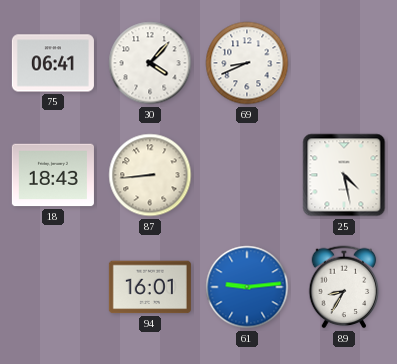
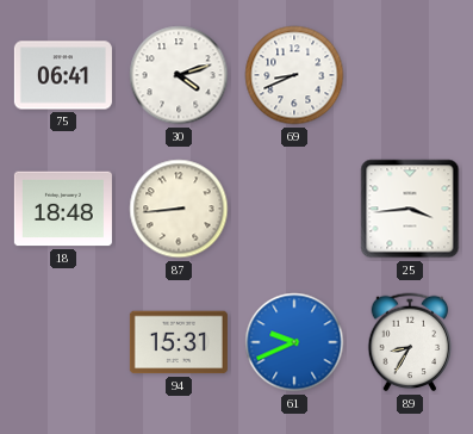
30: 4:07 -> 4:12
18: 18:43 -> 18:48
25: 4:28 -> 3:44
94: 16:01 -> 15:31
61: 9:14 -> 9:41
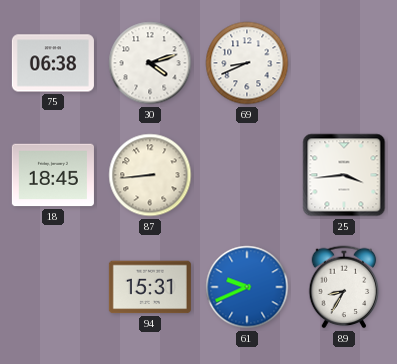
75: 06:41 -> 06:38
18: 18:48 -> 18:45
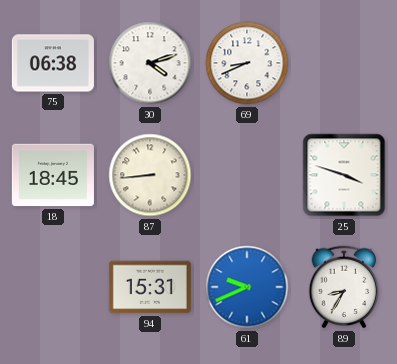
25: 3:44 -> 3:48
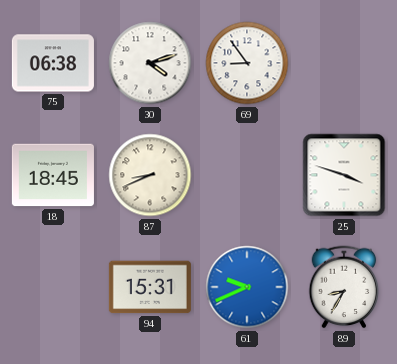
69: 8:41 -> 8:54
87: 8:44 -> 8:41
